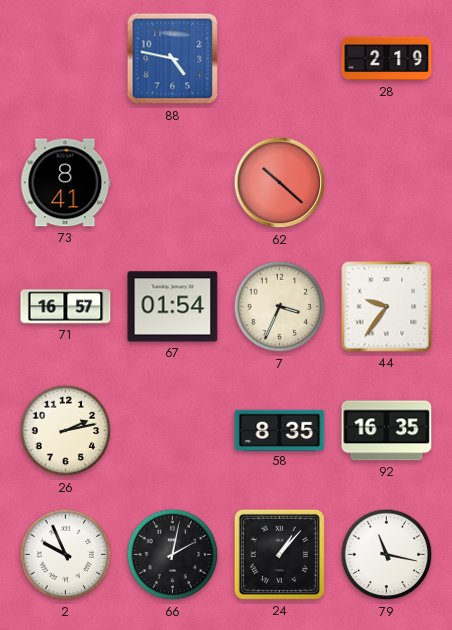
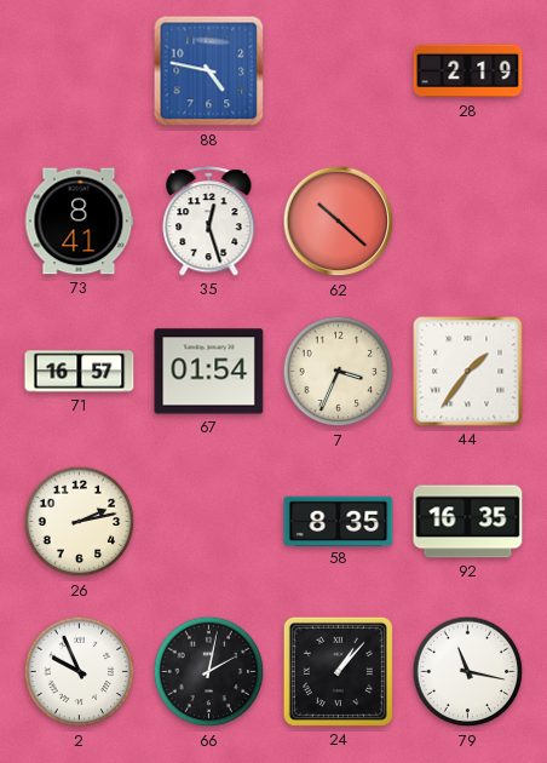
35: none -> 12:27
44: 9:36 -> 1:36
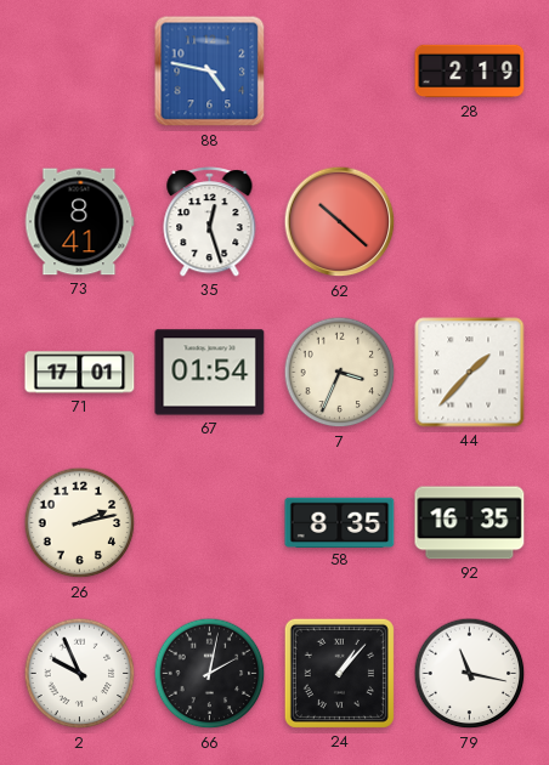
71: 16:57 -> 17:01
44: 1:36 -> 1:37
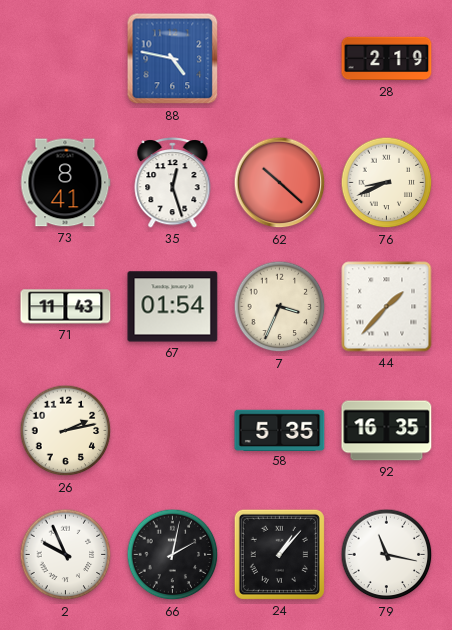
76: none -> 8:41
71: 17:01 -> 11:43
58: 8:35 -> 5:35
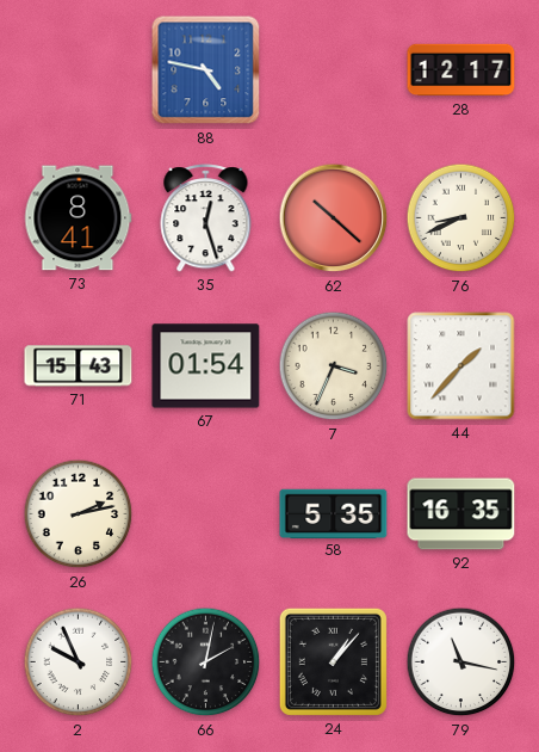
28: 2:19 -> 12:17
71: 11:43 -> 15:43
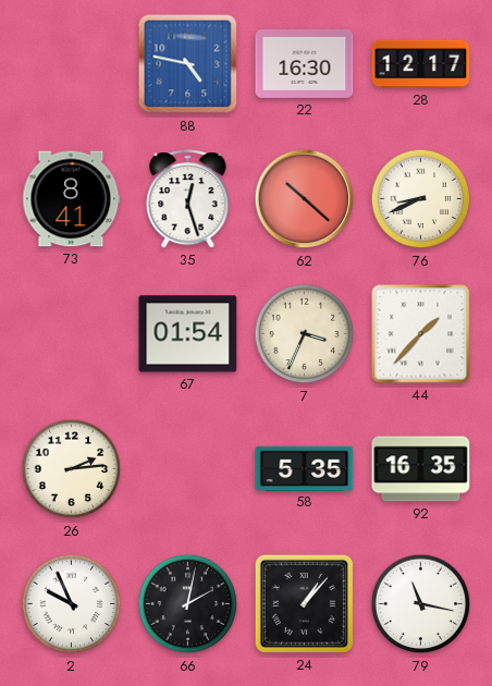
22: none -> 16:30
71: 15:43 -> none
26: 2:13 -> 2:14
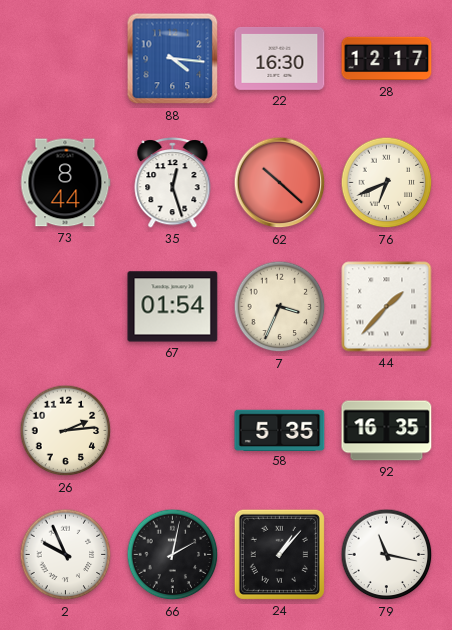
88: 4:47 -> 4:16
73: 8:41 -> 8:44
76: 8:41 -> 6:41
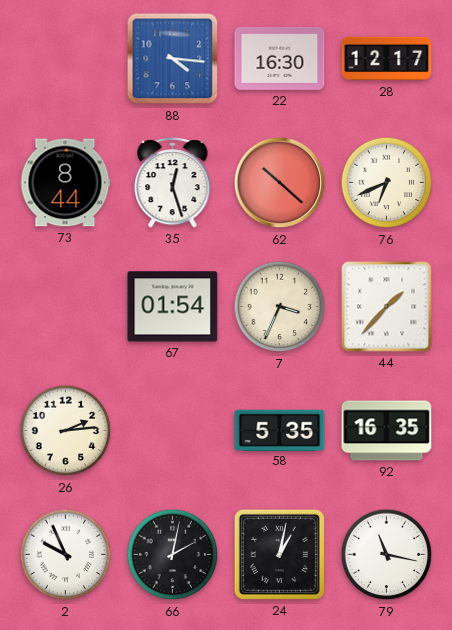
24: 1:07 -> 1:02
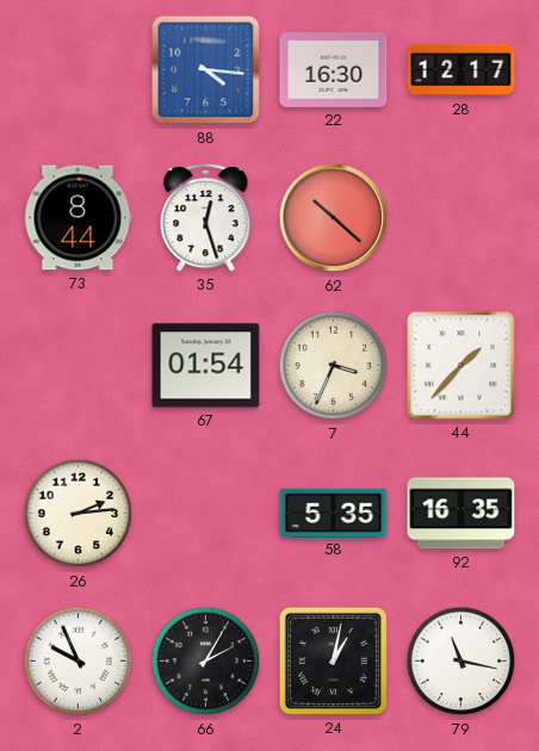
76: 6:41 -> none
66: 2:02 -> 2:05
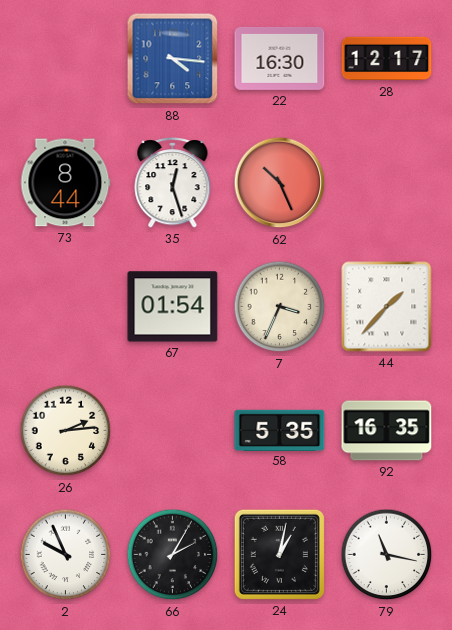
62: 10:22 -> 10:26
